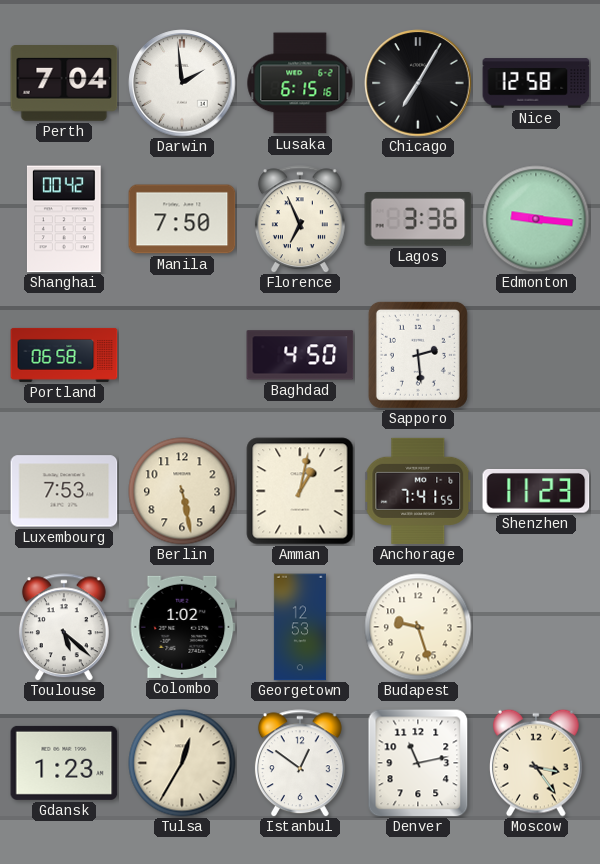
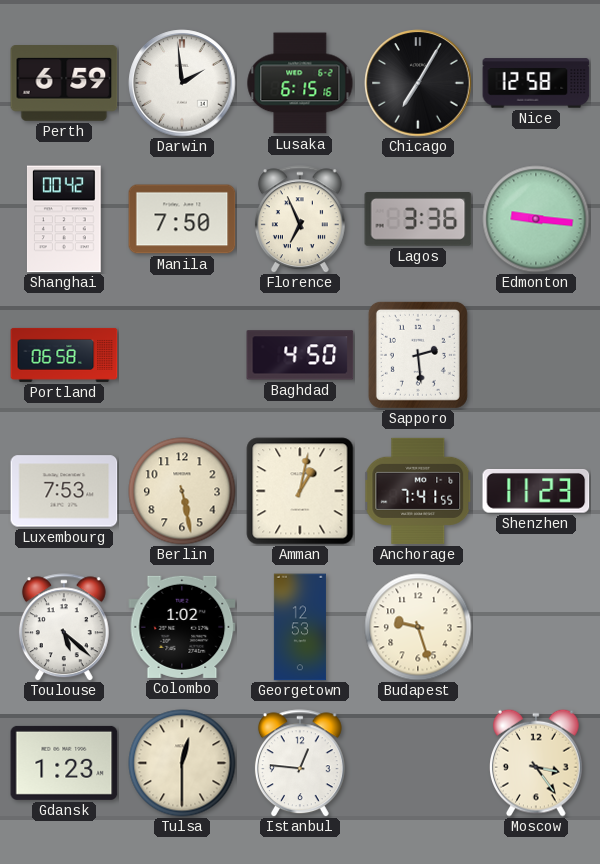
Perth: 7:04 -> 6:59
Tulsa: 12:35 -> 12:30
Istanbul: 12:51 -> 12:46
Denver: 11:13 -> none
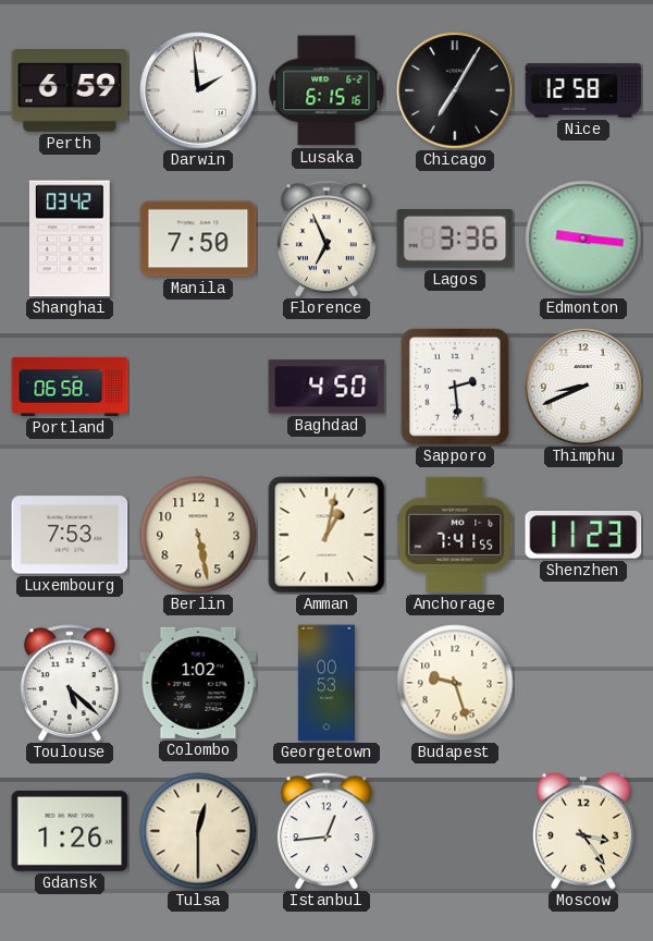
Shanghai: 00:42 -> 03:42
Thimphu: none -> 8:41
Georgetown: 12:53 -> 00:53
Gdansk: 1:23 -> 1:26
Istanbul: 12:46 -> 12:44
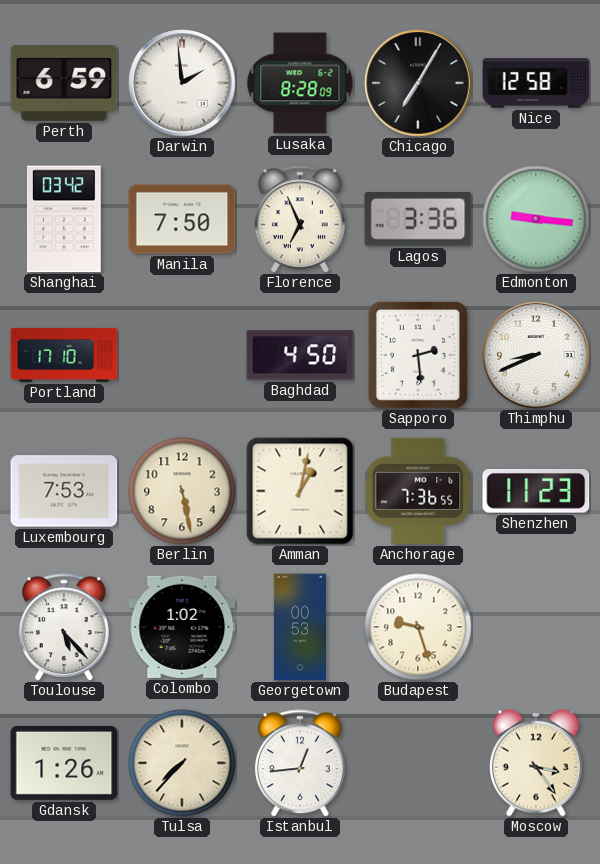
Lusaka: 6:15 -> 8:28
Portland: 06:58 -> 17:10
Anchorage: 7:41 -> 7:36
Toulouse: 5:22 -> 5:23
Tulsa: 12:30 -> 7:37
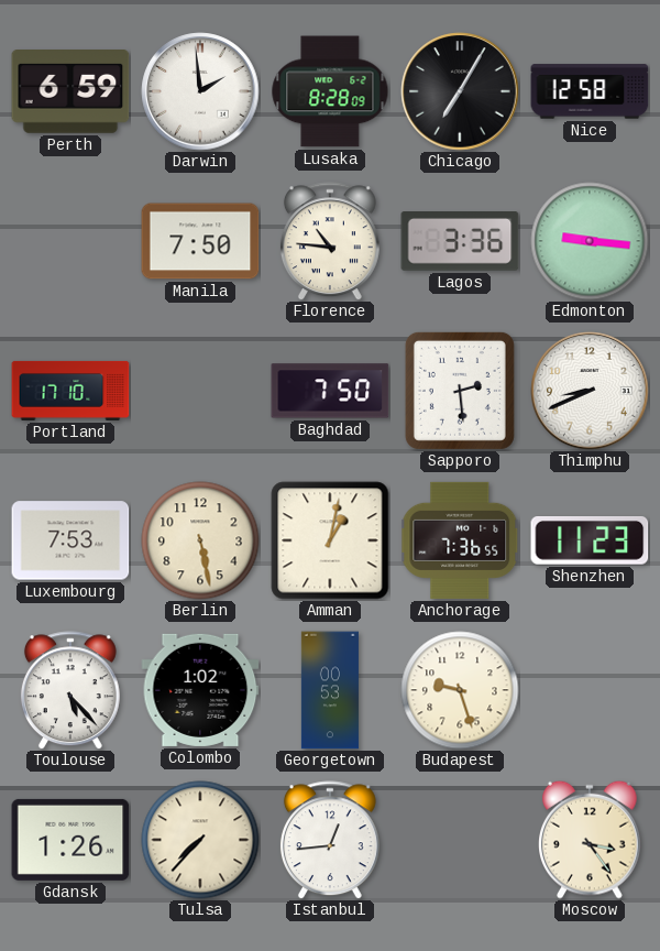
Shanghai: 03:42 -> none
Florence: 6:56 -> 10:46
Baghdad: 4:50 -> 7:50
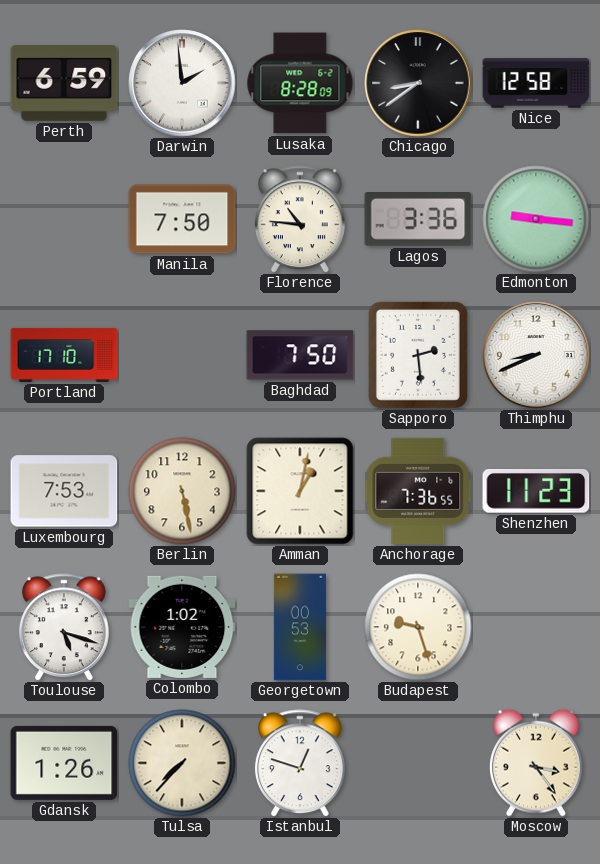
Chicago: 7:05 -> 8:39
Toulouse: 5:23 -> 5:18
Istanbul: 12:44 -> 12:48
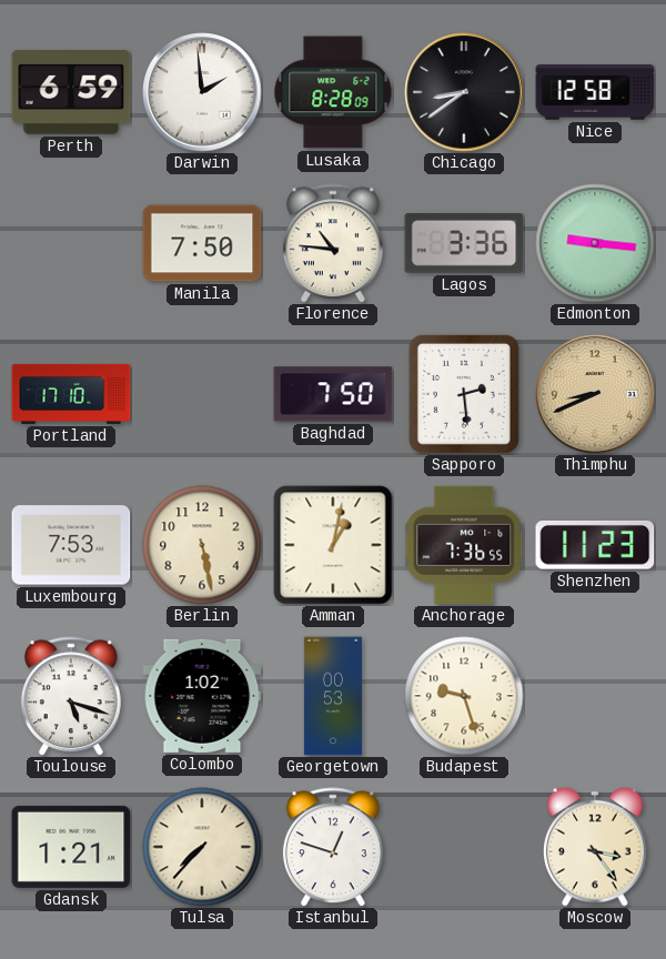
Thimphu dial: white -> champagne
Gdansk: 1:26 -> 1:21
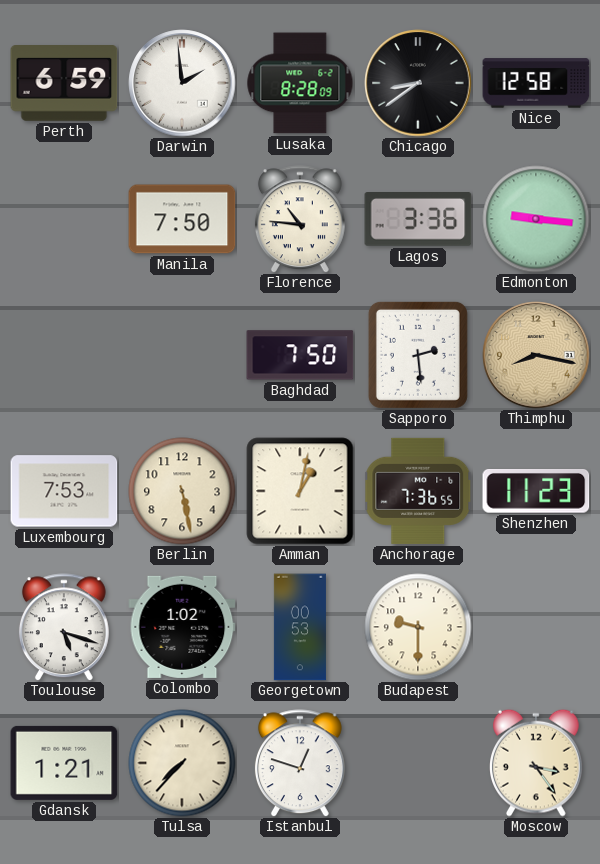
Portland: 17:10 -> none
Thimphu: 8:41 -> 8:17
Budapest: 9:27 -> 9:30
